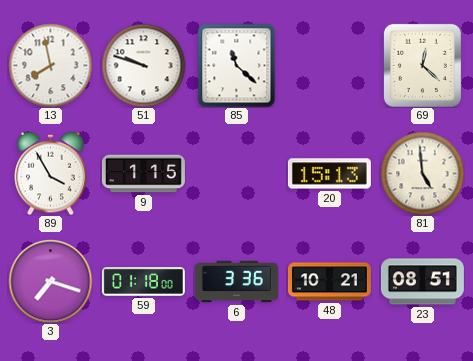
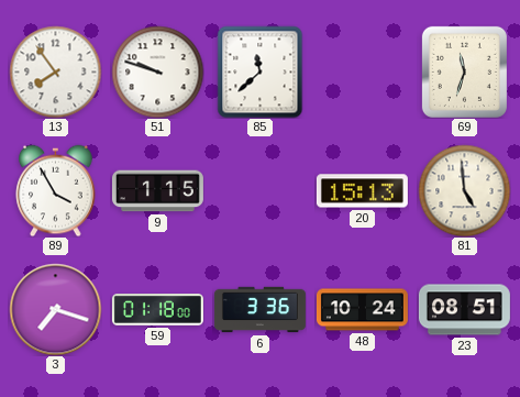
13: 7:58 -> 7:54
85: 11:22 -> 11:38
69: 12:22 -> 11:33
48: 10:21 -> 10:24
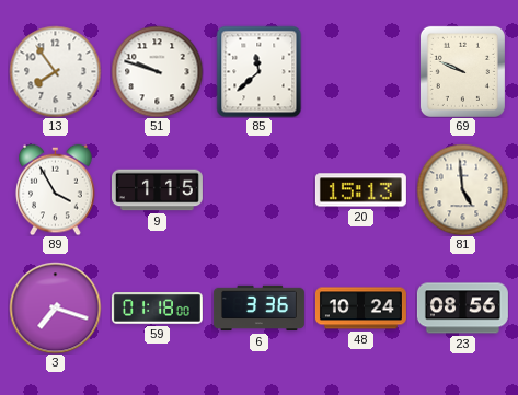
69: 11:33 -> 9:49
23: 08:51 -> 08:56
